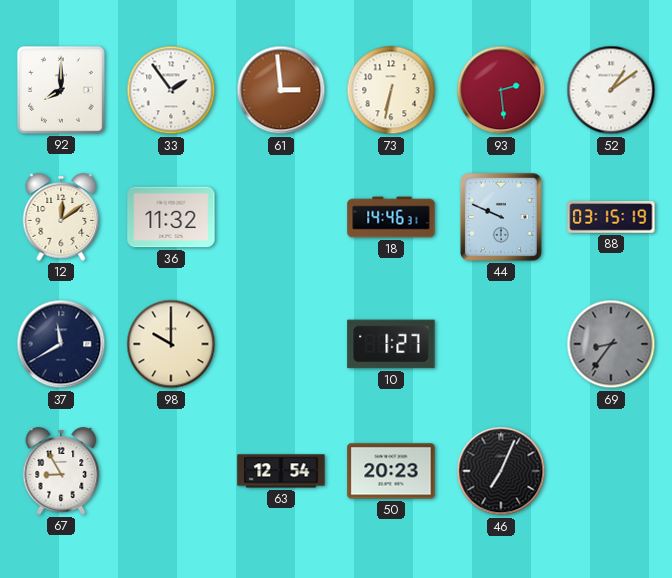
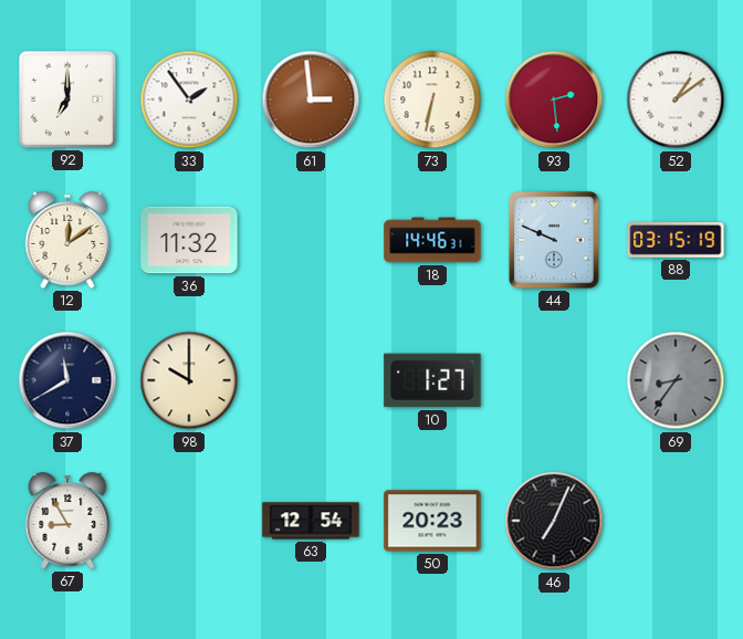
92: 8:00 -> 7:00
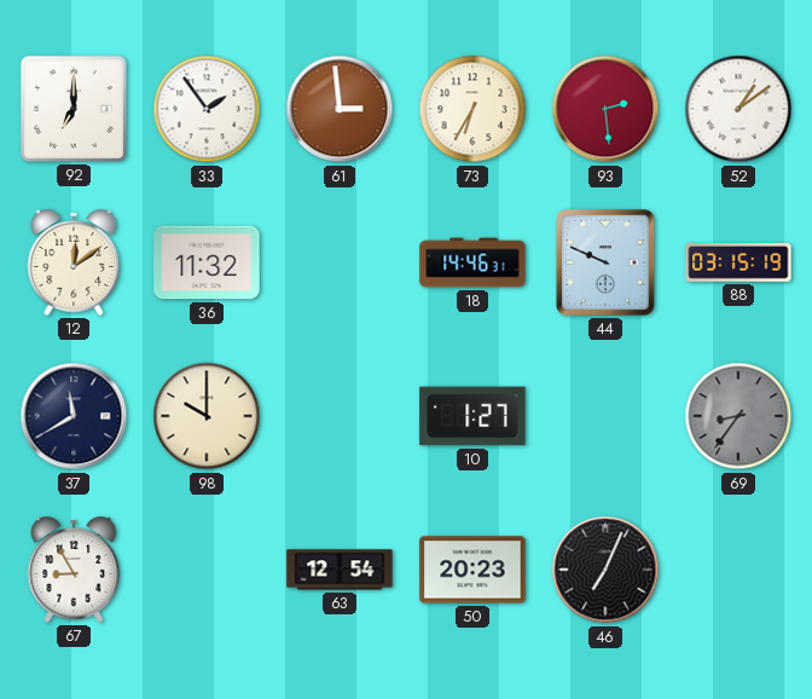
73: 6:32 -> 6:35
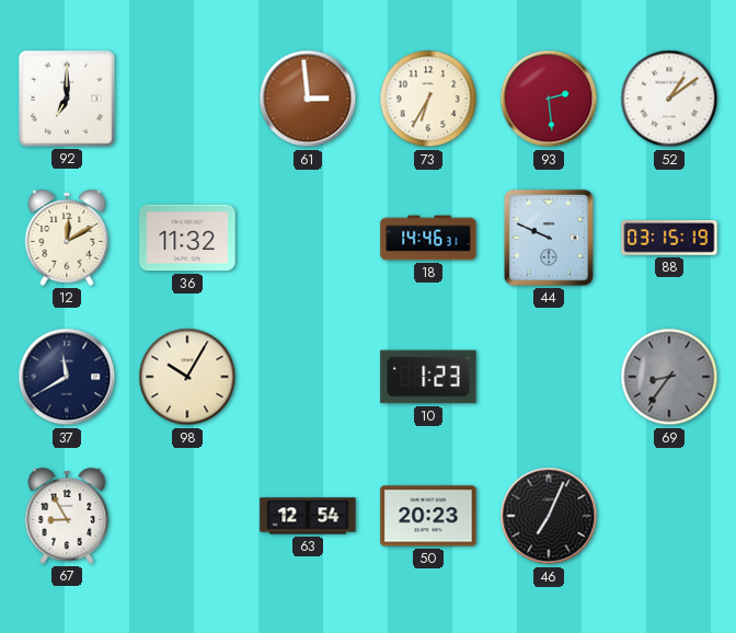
33: 1:54 -> none
12: 12:09 -> 12:10
98: 10:00 -> 10:05
10: 1:27 -> 1:23
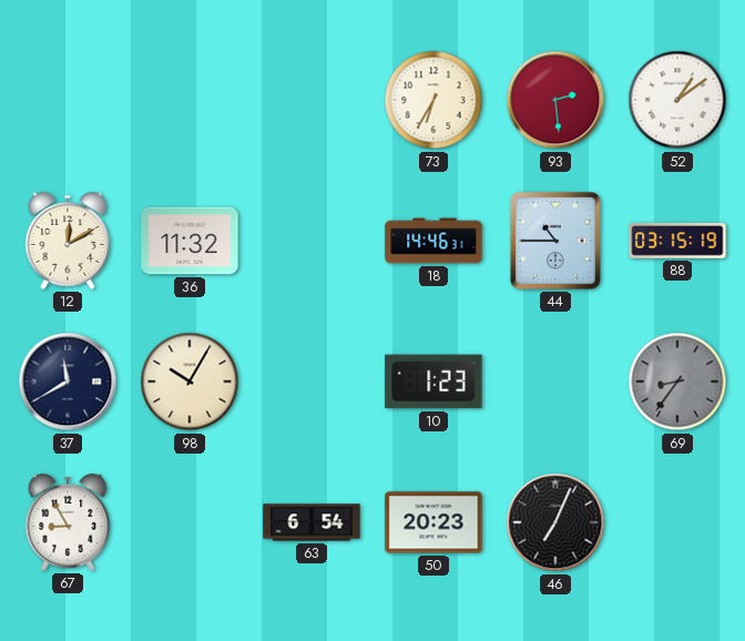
92: 7:00 -> none
61: 2:59 -> none
44: 9:49 -> 10:45
63: 12:54 -> 6:54
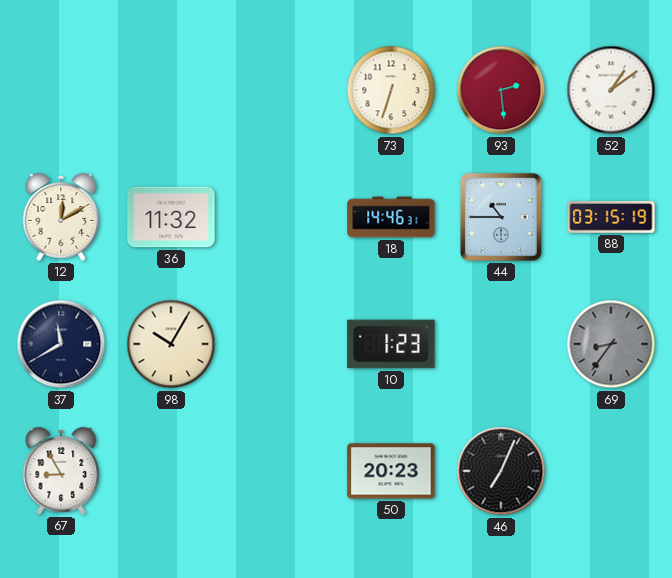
73: 6:35 -> 6:33
63: 6:54 -> none
